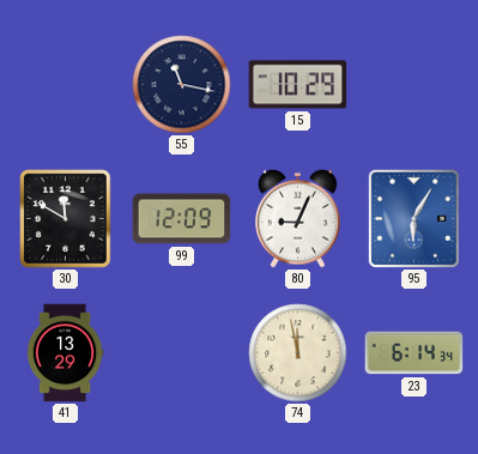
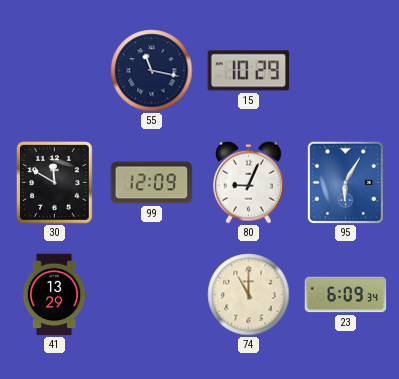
74: 11:58 -> 11:00
23: 6:14 -> 6:09
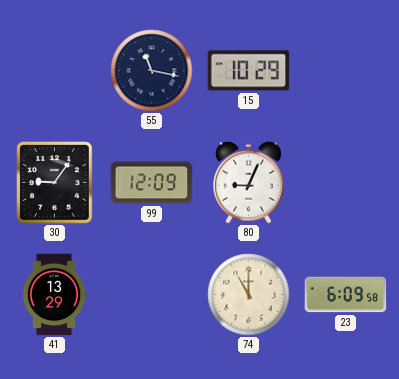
30: 11:50 -> 9:06
95: 6:05 -> none
23: 6:09:34 -> 6:09:58
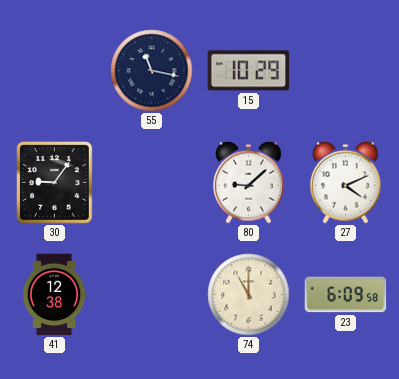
99: 12:09 -> none
80: 9:04 -> 9:08
27: none -> 4:11
41: 13:29 -> 12:38
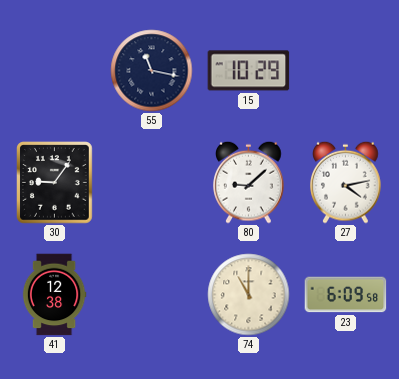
27: 4:11 -> 4:13
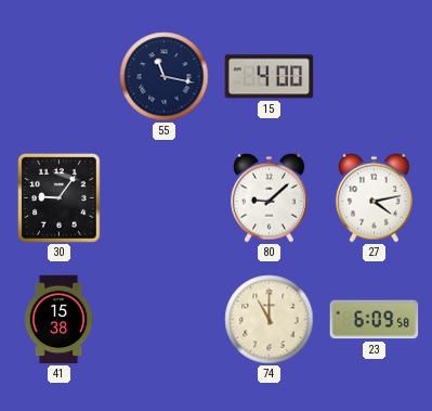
15: 10:29 -> 4:00
41: 12:38 -> 15:38
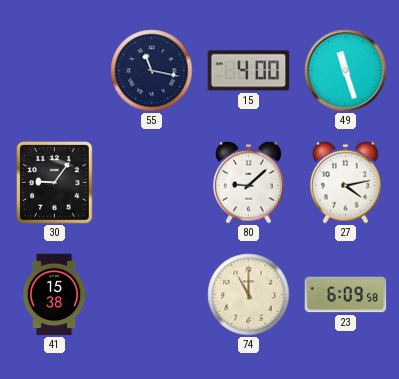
49: none -> 11:27
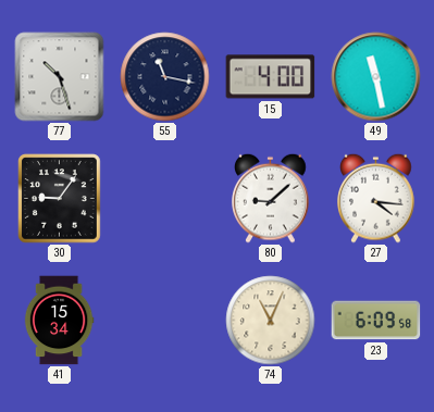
77: none -> 10:27
49: 11:27 -> 11:28
27: 4:13 -> 4:16
41: 15:38 -> 15:34
74: 11:00 -> 11:04
